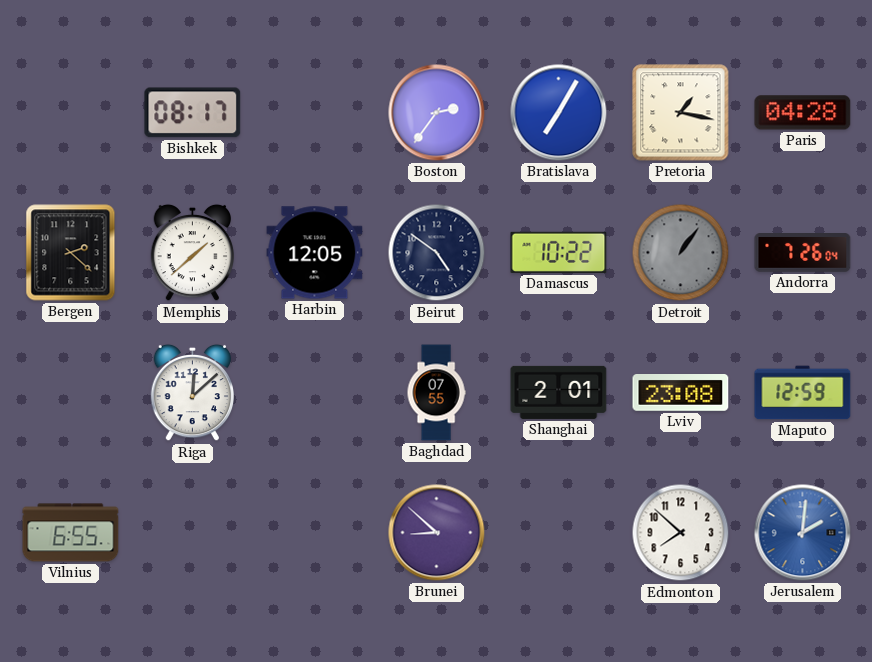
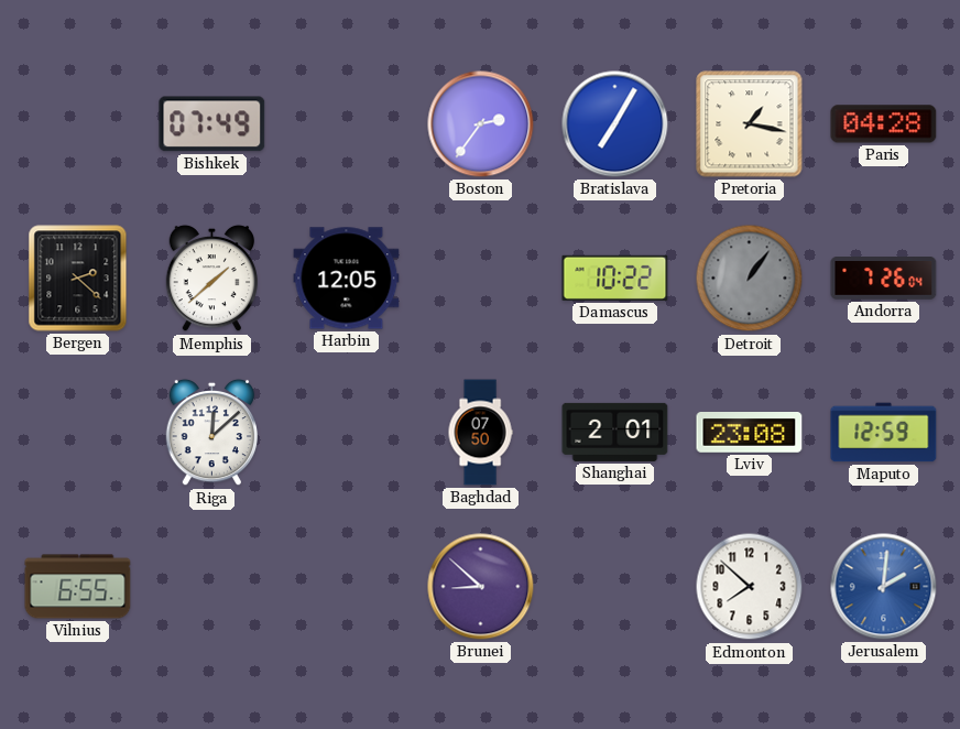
Bishkek: 08:17 -> 07:49
Beirut: 4:51 -> none
Baghdad: 07:55 -> 07:50
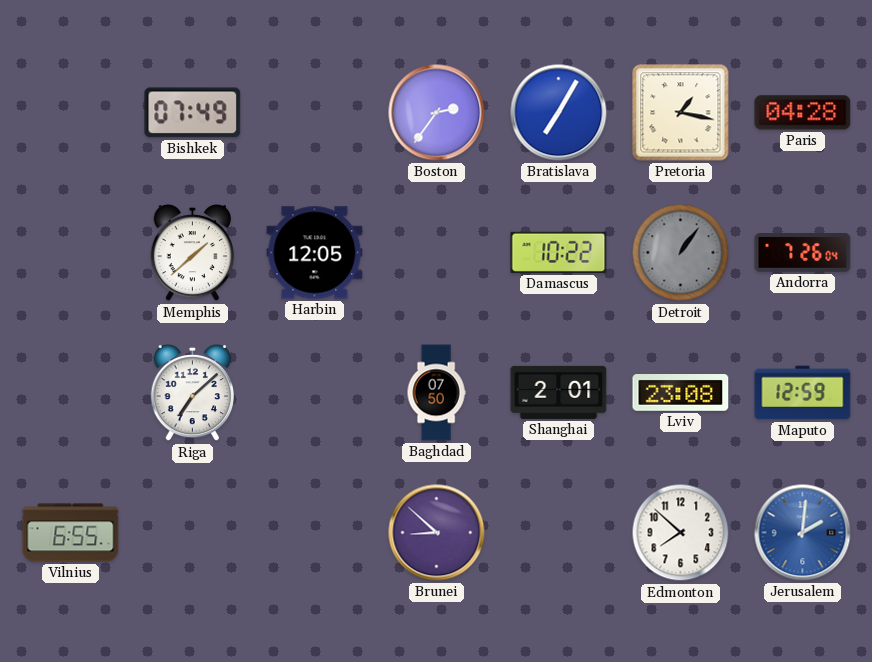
Bergen: 2:22 -> none
Riga: 12:08 -> 7:08
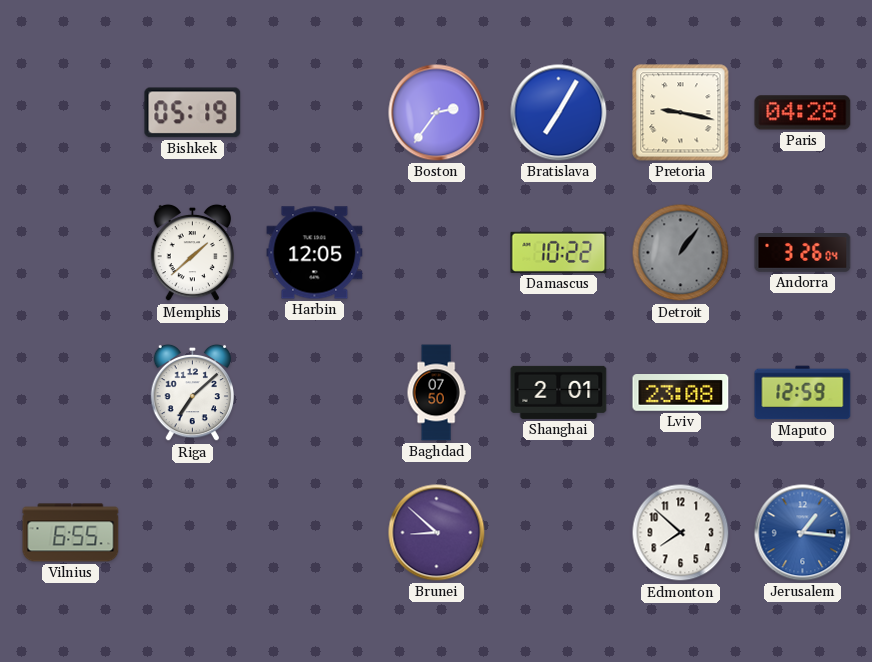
Bishkek: 07:49 -> 05:19
Pretoria: 1:17 -> 9:17
Andorra: 7:26 -> 3:26
Jerusalem: 2:01 -> 1:16
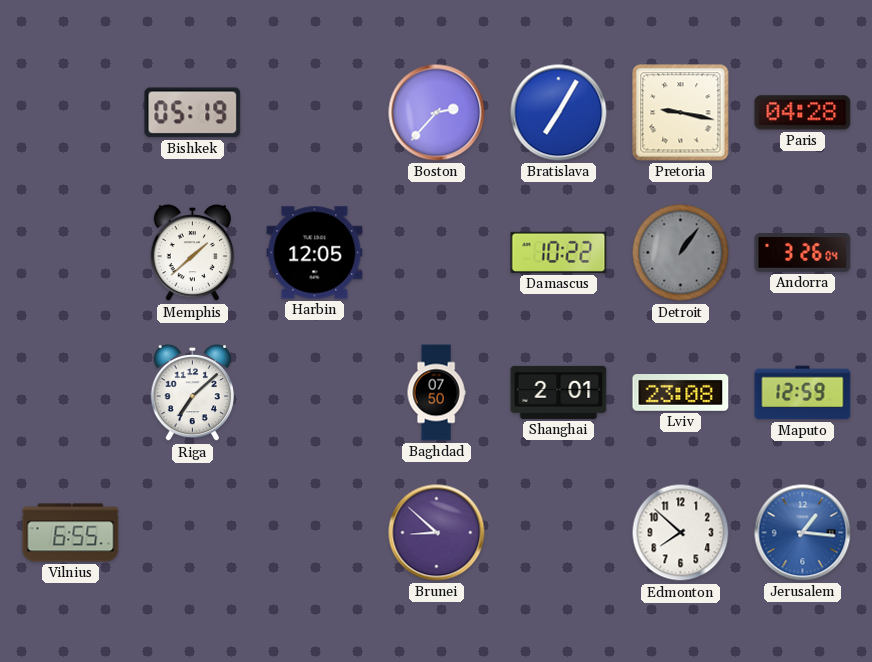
Boston: 2:36 -> 2:37
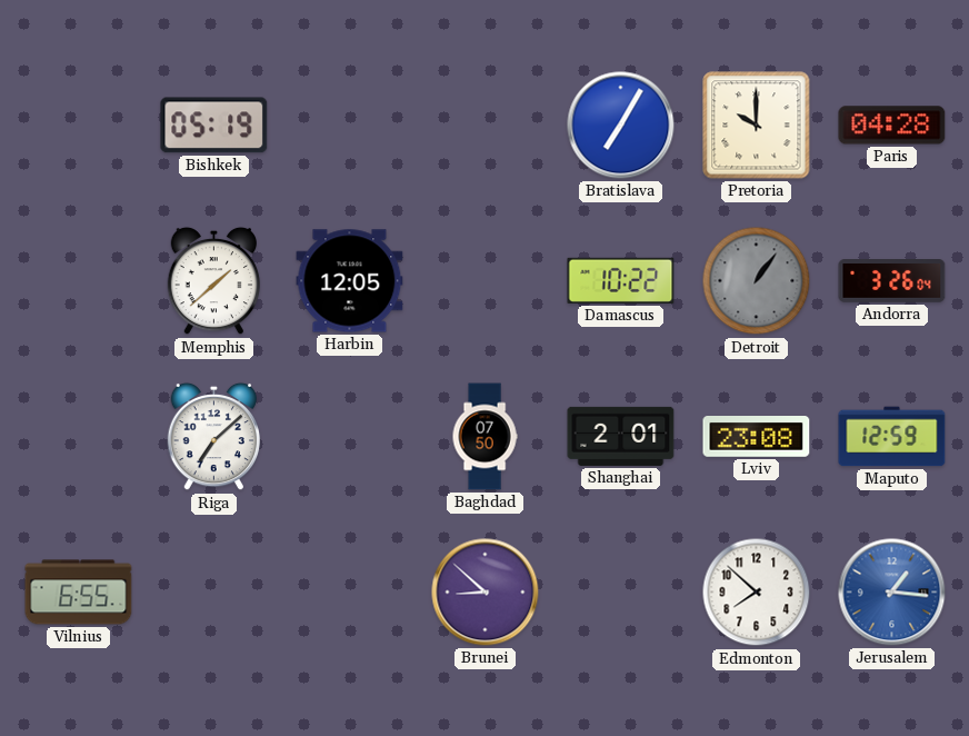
Boston: 2:37 -> none
Pretoria: 9:17 -> 10:00
